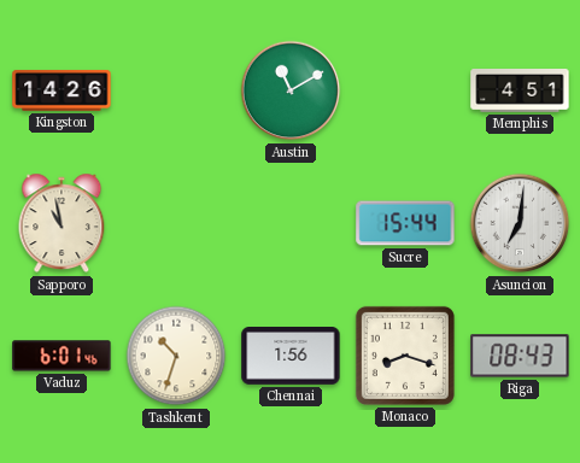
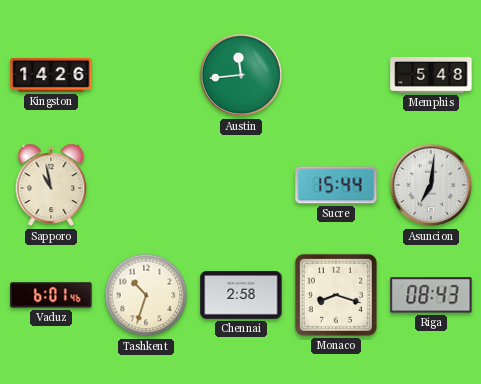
Austin: 11:10 -> 11:44
Memphis: 4:51 -> 5:48
Chennai: 1:56 -> 2:58
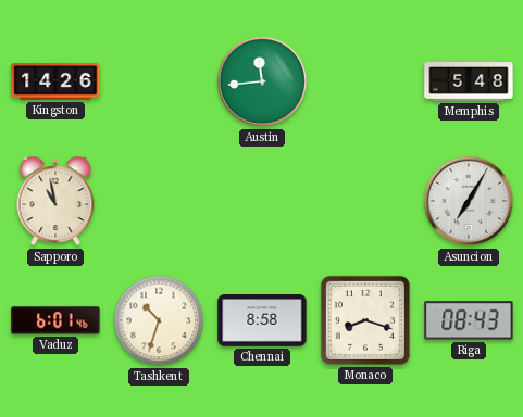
Sucre: 15:44 -> none
Asuncion: 7:01 -> 7:05
Chennai: 2:58 -> 8:58
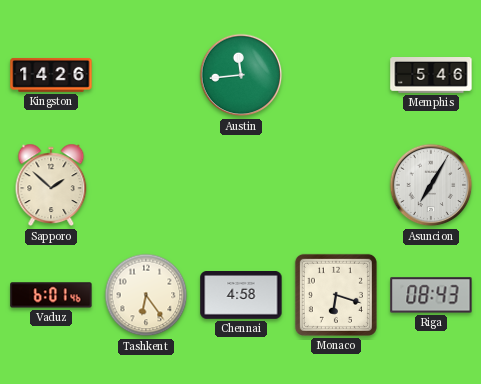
Memphis: 5:48 -> 5:46
Sapporo: 10:58 -> 1:52
Tashkent: 10:33 -> 6:24
Chennai: 8:58 -> 4:58
Monaco: 8:18 -> 6:18
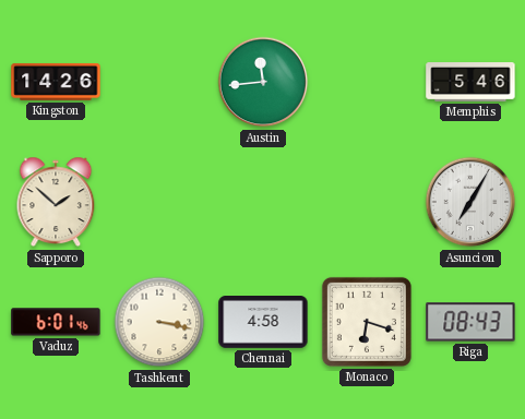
Tashkent: 6:24 -> 3:17
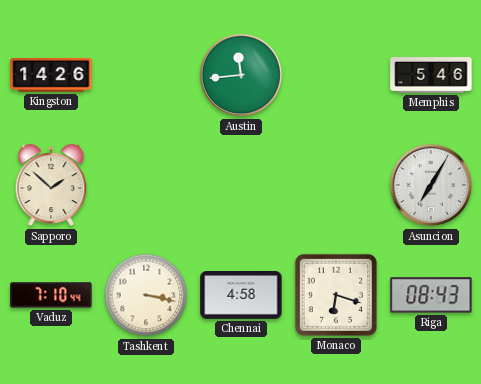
Vaduz: 6:01 -> 7:10
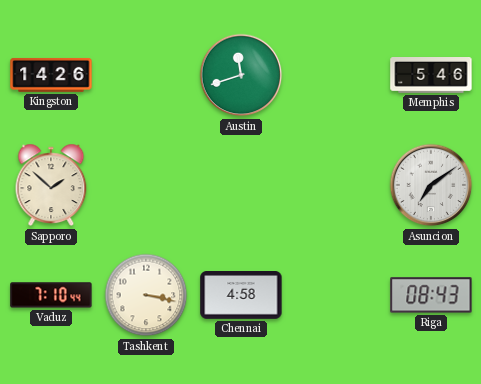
Austin: 11:44 -> 11:42
Asuncion: 7:05 -> 7:09
Monaco: 6:18 -> none
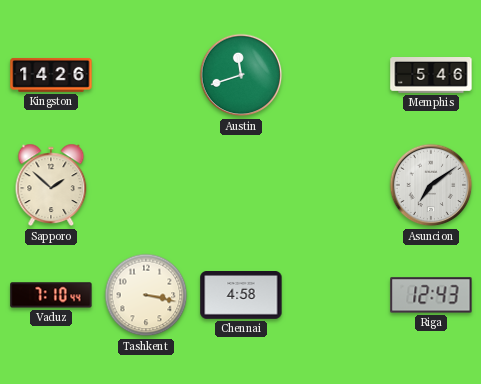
Riga: 08:43 -> 12:43
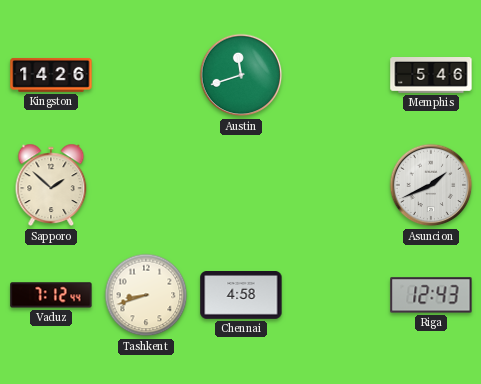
Asuncion: 7:09 -> 1:41
Vaduz: 7:10 -> 7:12
Tashkent: 3:17 -> 8:42
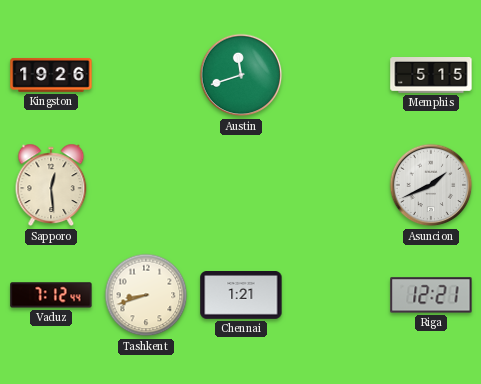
Kingston: 14:26 -> 19:26
Memphis: 5:46 -> 5:15
Sapporo: 1:52 -> 12:29
Chennai: 4:58 -> 1:21
Riga: 12:43 -> 12:21
